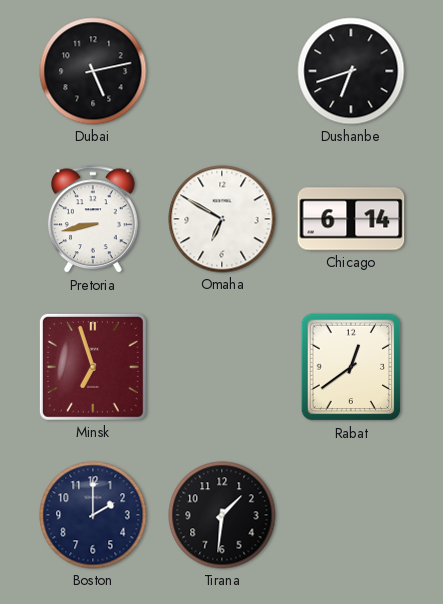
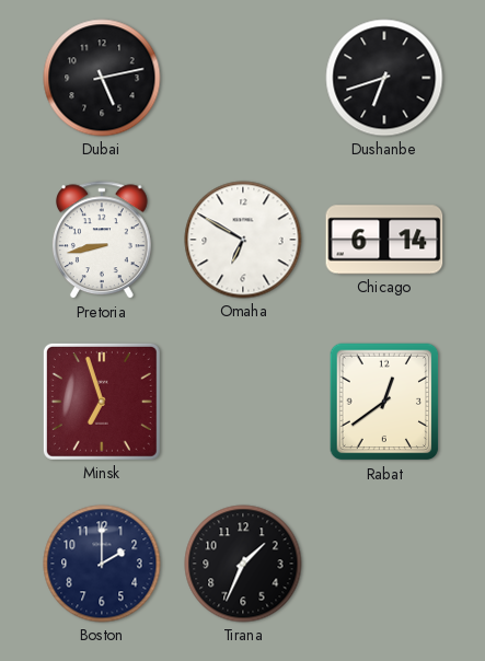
Tirana: 1:31 -> 1:34
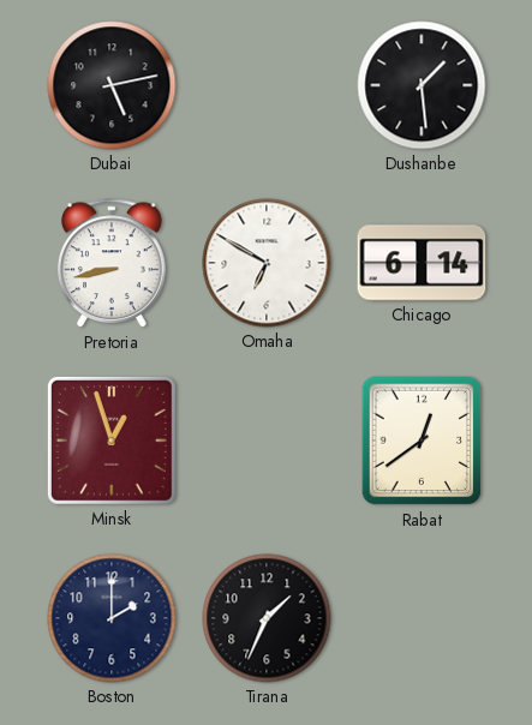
Dushanbe: 6:42 -> 1:29
Minsk: 6:57 -> 12:57
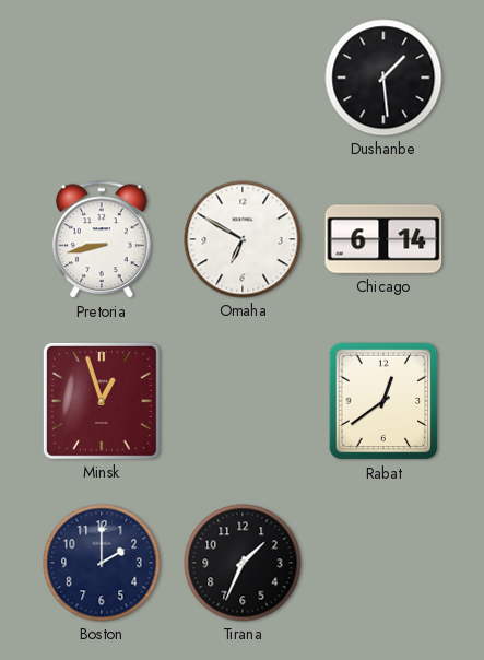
Dubai: 5:13 -> none
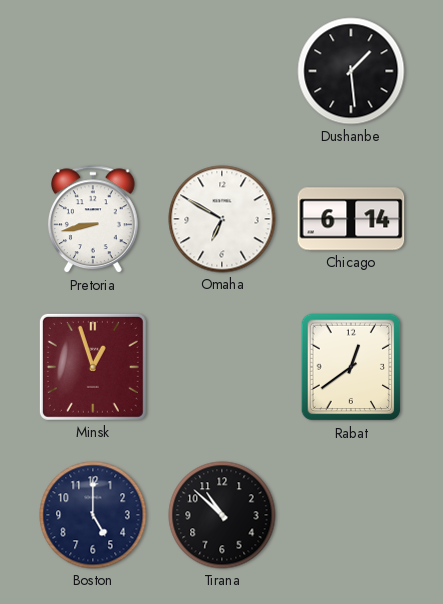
Boston: 2:00 -> 5:00
Tirana: 1:34 -> 10:52
